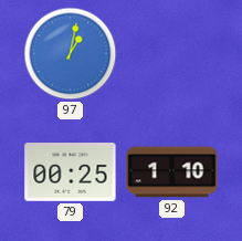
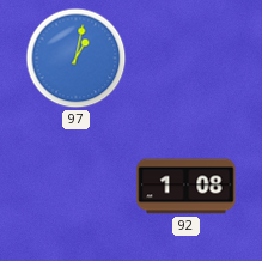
79: 00:25 -> none
92: 1:10 -> 1:08
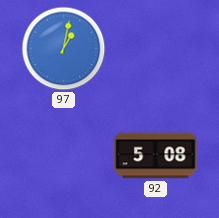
92: 1:08 -> 5:08
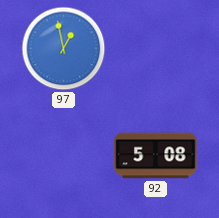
97: 1:02 -> 12:58
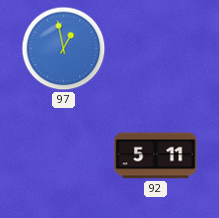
92: 5:08 -> 5:11
